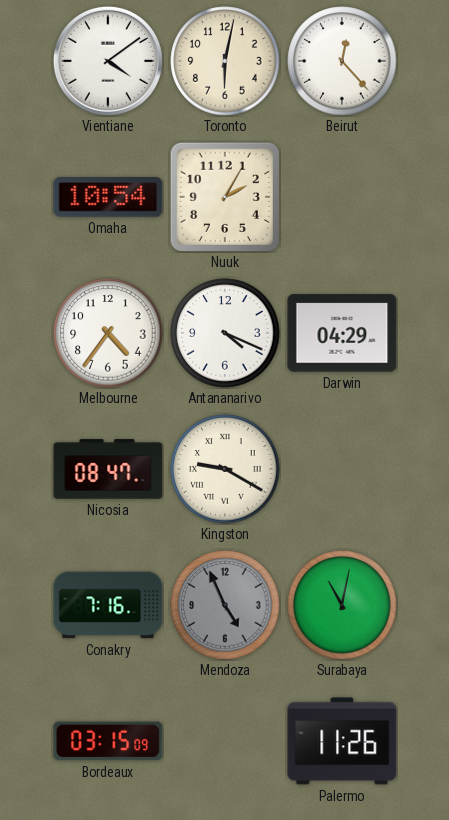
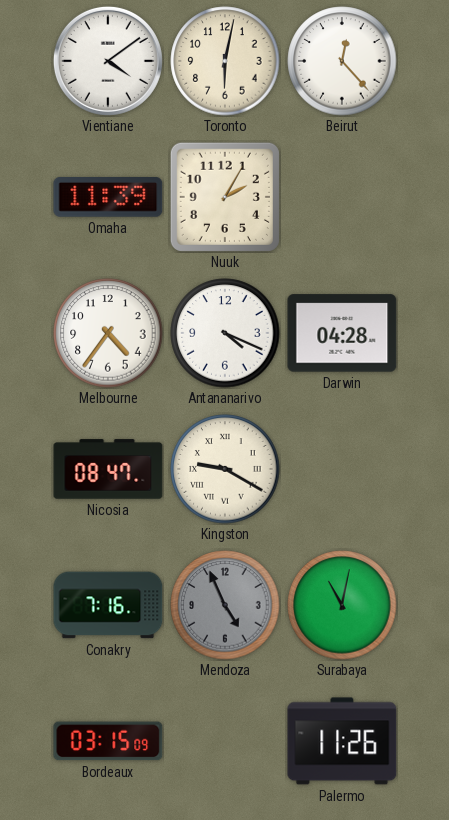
Omaha: 10:54 -> 11:39
Darwin: 04:29 -> 04:28
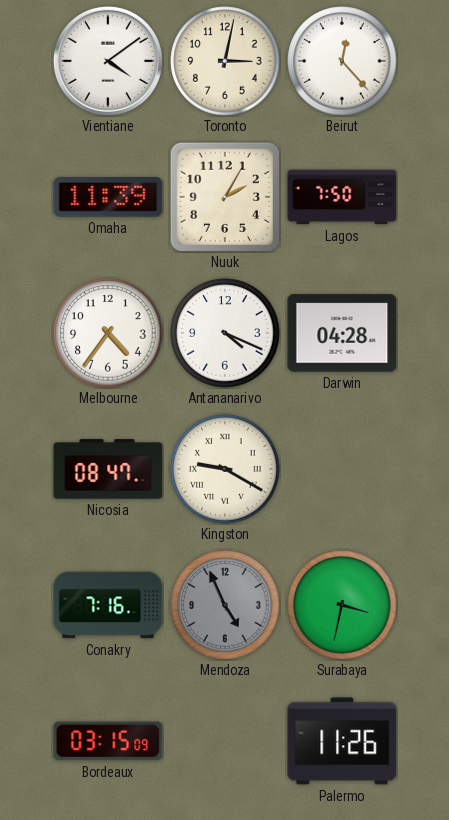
Toronto: 6:02 -> 3:02
Lagos: none -> 7:50
Surabaya: 11:02 -> 3:32
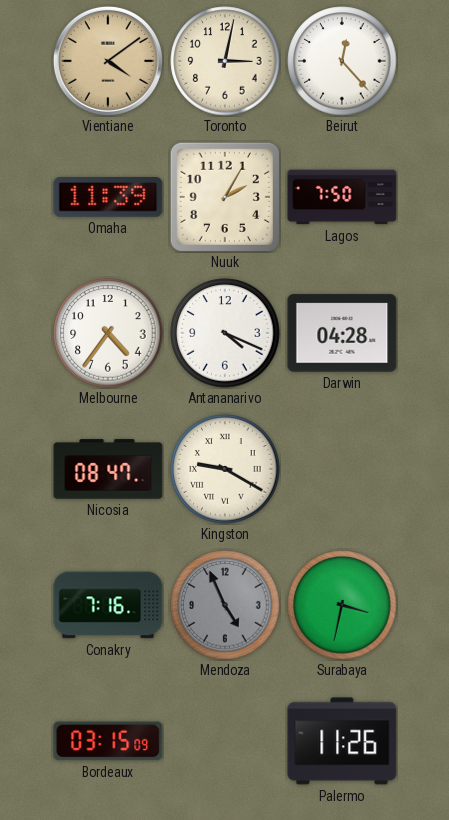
Vientiane dial: white -> champagne
